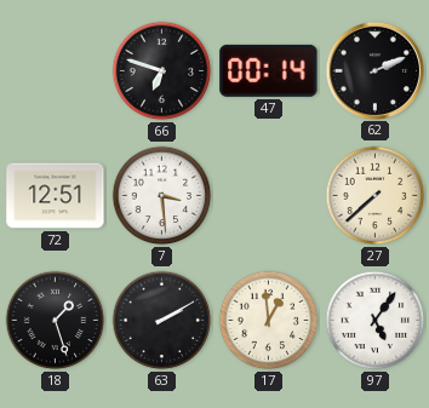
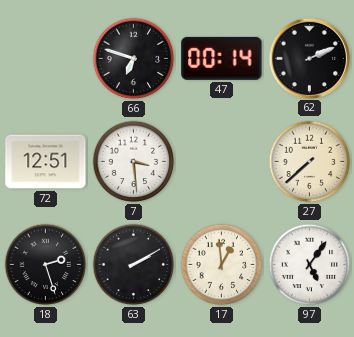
18: 1:27 -> 2:27
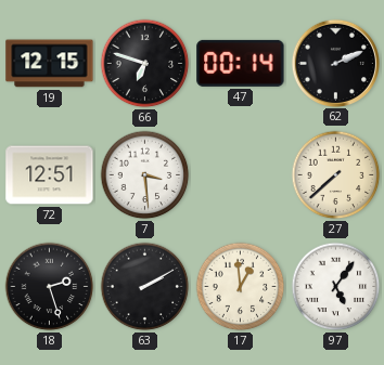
19: none -> 12:15
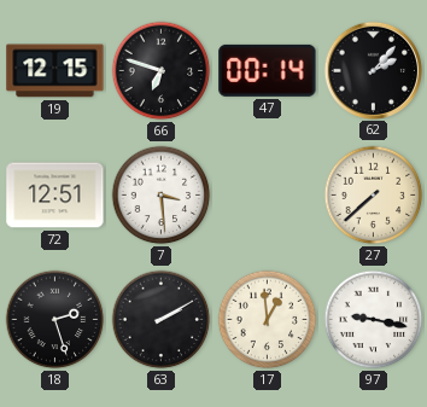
62: 2:11 -> 2:07
97: 5:06 -> 9:17
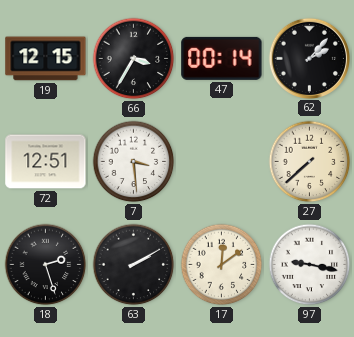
66: 6:48 -> 3:35
17: 12:59 -> 12:09
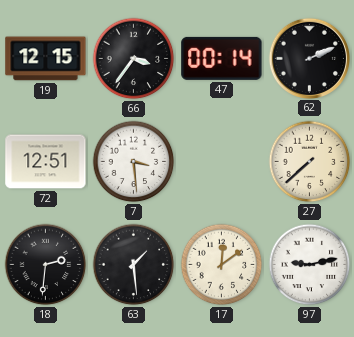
66: 3:35 -> 3:36
62: 2:07 -> 2:11
18: 2:27 -> 2:31
63: 2:10 -> 1:29
97: 9:17 -> 9:13
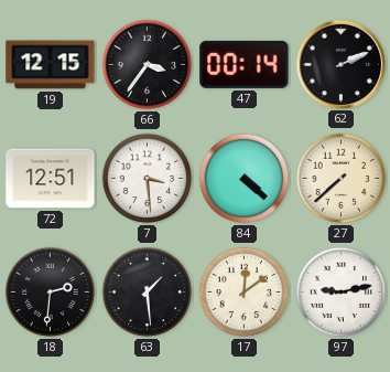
84: none -> 4:22
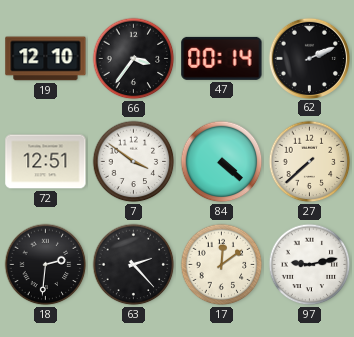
19: 12:15 -> 12:10
7: 3:29 -> 3:51
63: 1:29 -> 2:23
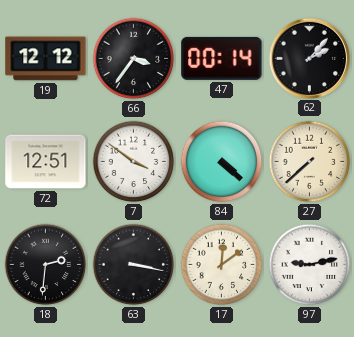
19: 12:10 -> 12:12
62: 2:11 -> 2:07
63: 2:23 -> 3:17
